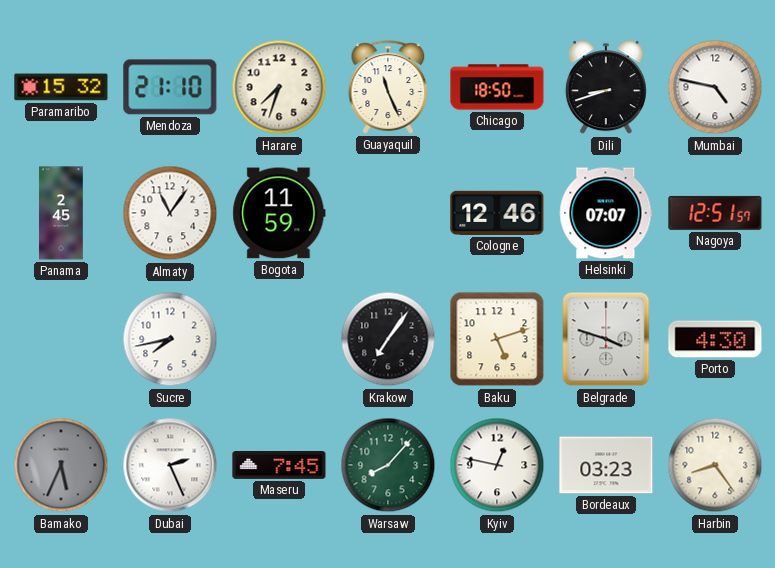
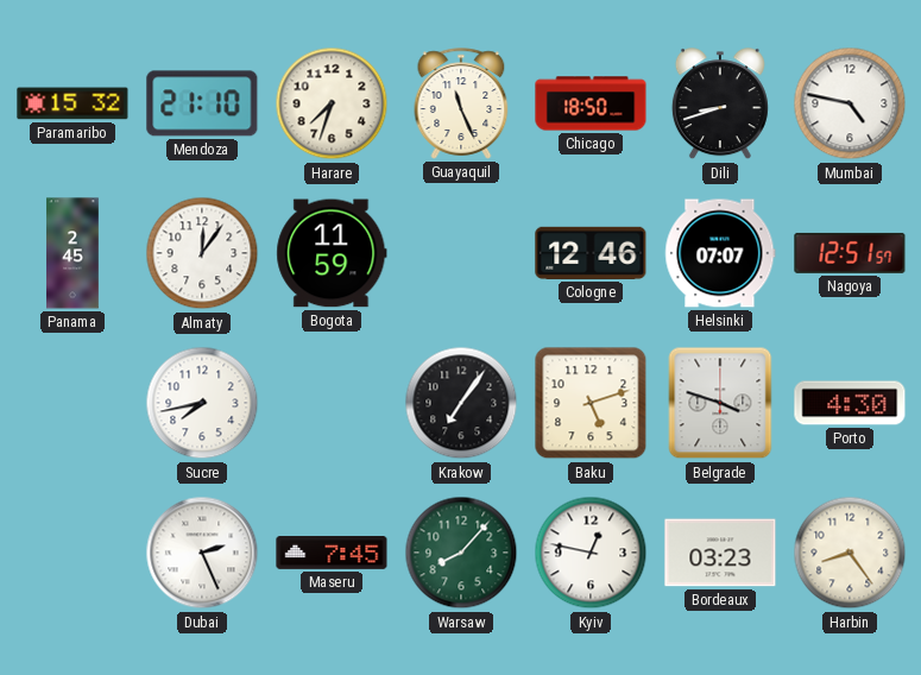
Almaty: 11:06 -> 12:06
Bamako: 5:34 -> none
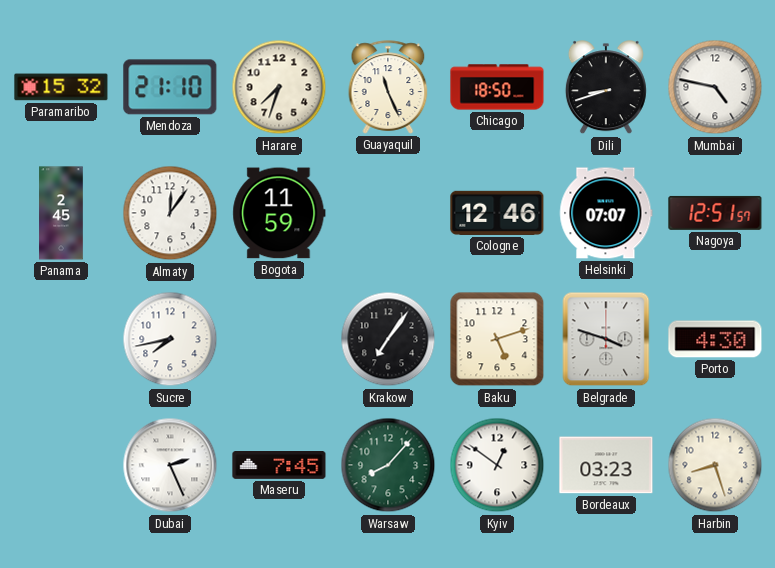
Kyiv: 12:47 -> 12:51
Harbin: 8:24 -> 8:27
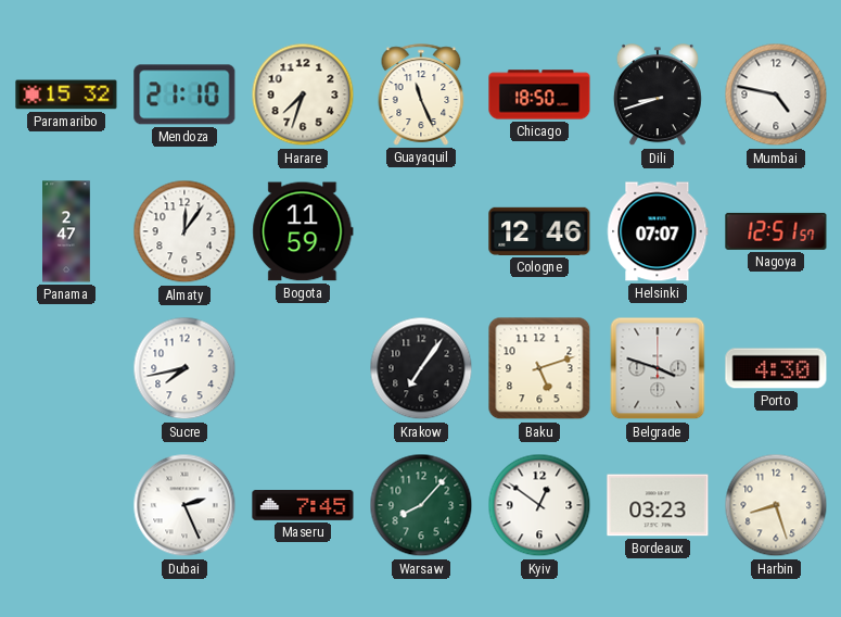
Panama: 2:45 -> 2:47
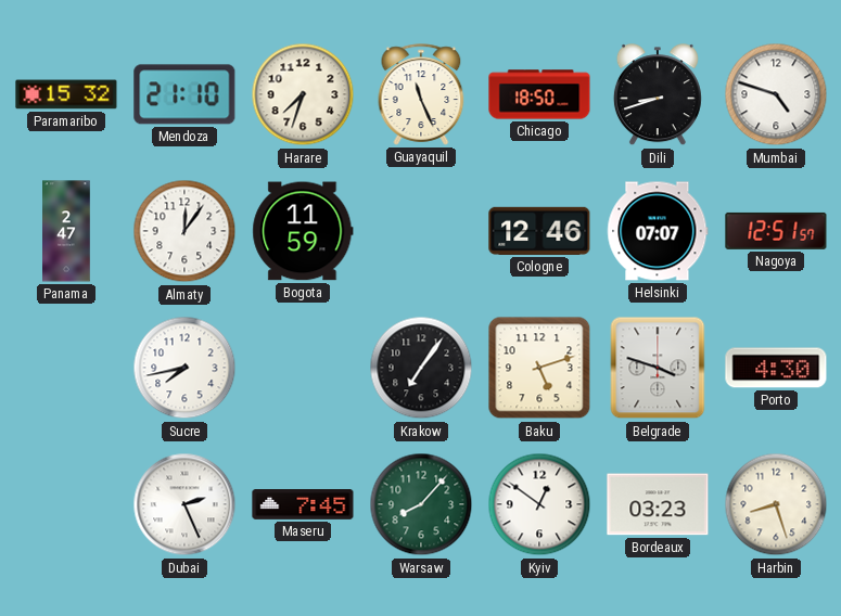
Mumbai: 4:47 -> 4:48
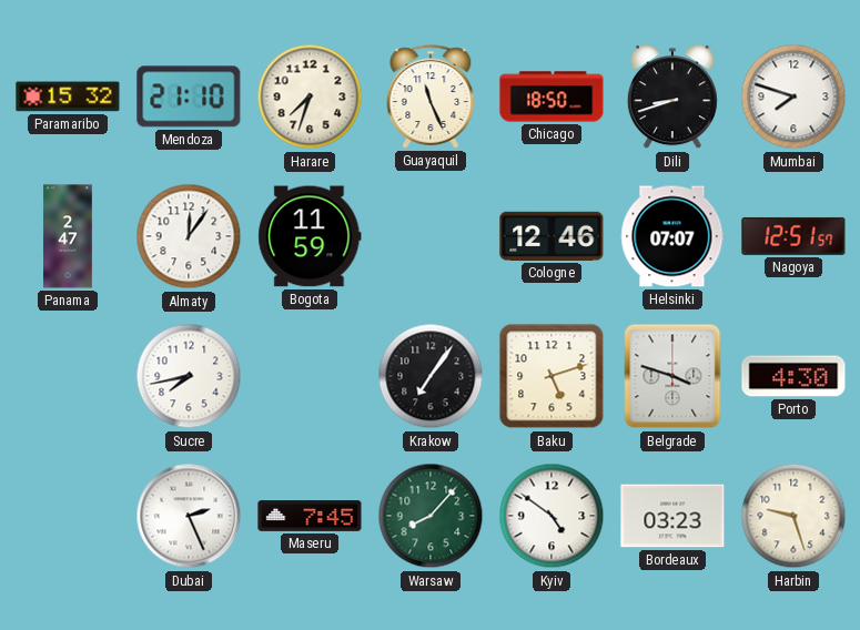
Mumbai: 4:48 -> 7:48
Kyiv: 12:51 -> 4:51
Harbin: 8:27 -> 9:27
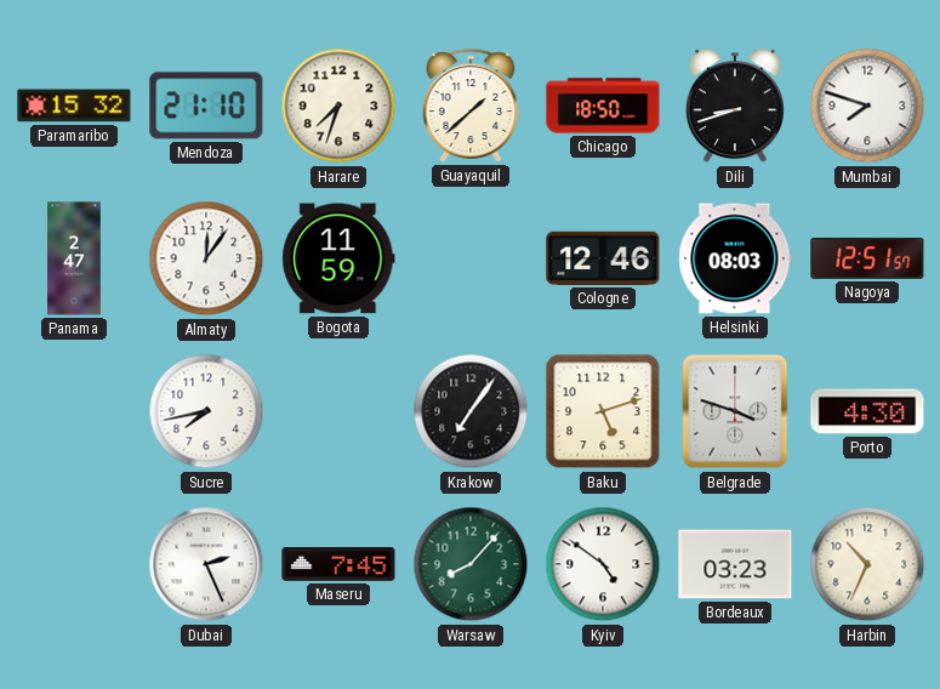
Guayaquil: 11:26 -> 1:38
Helsinki: 07:07 -> 08:03
Harbin: 9:27 -> 10:34
